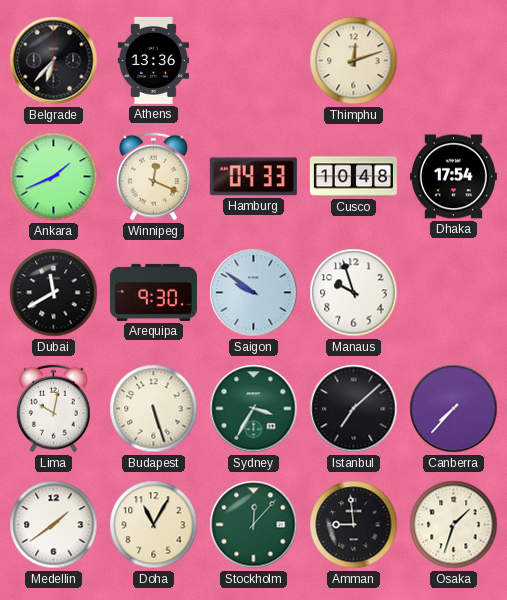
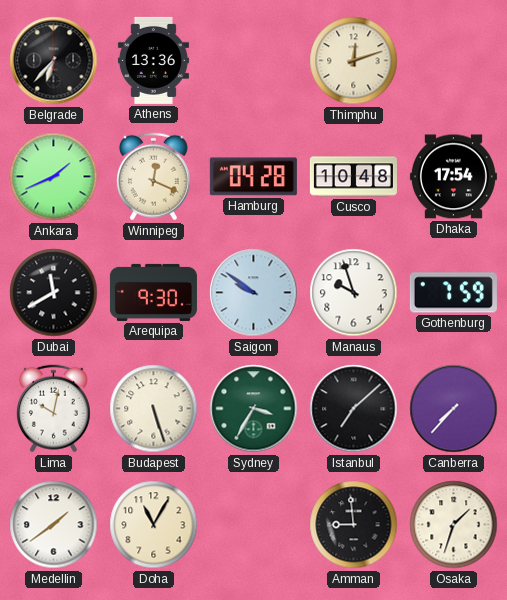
Hamburg: 04:33 -> 04:28
Gothenburg: none -> 7:59
Stockholm: 12:07 -> none
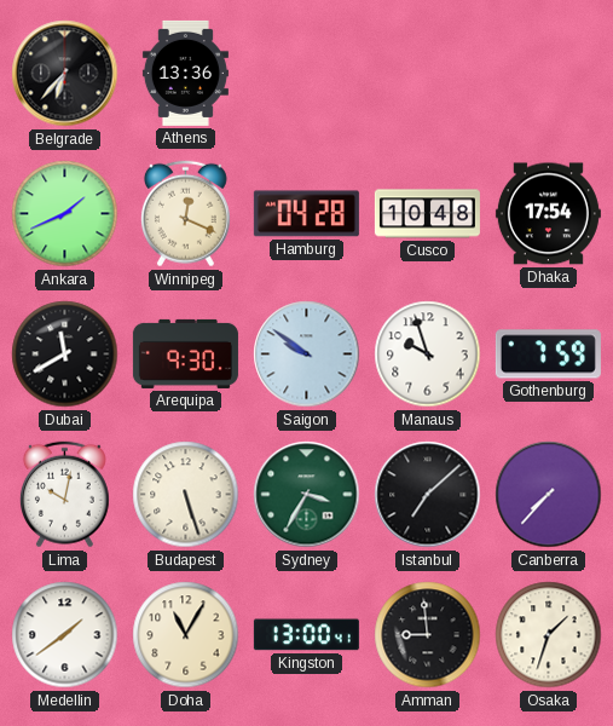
Thimphu: 12:12 -> none
Kingston: none -> 13:00
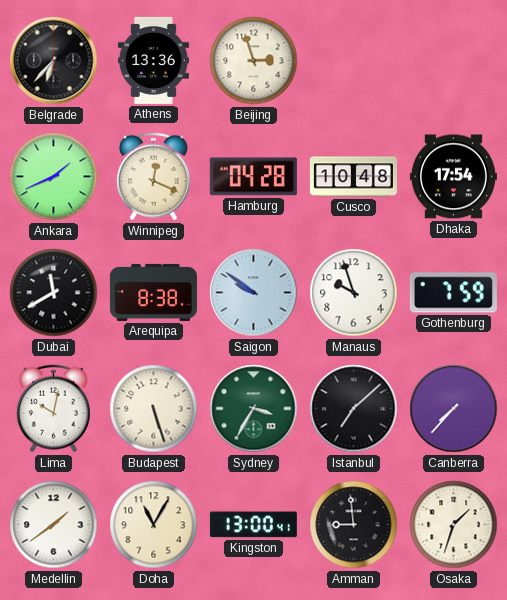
Beijing: none -> 2:57
Arequipa: 9:30 -> 8:38
